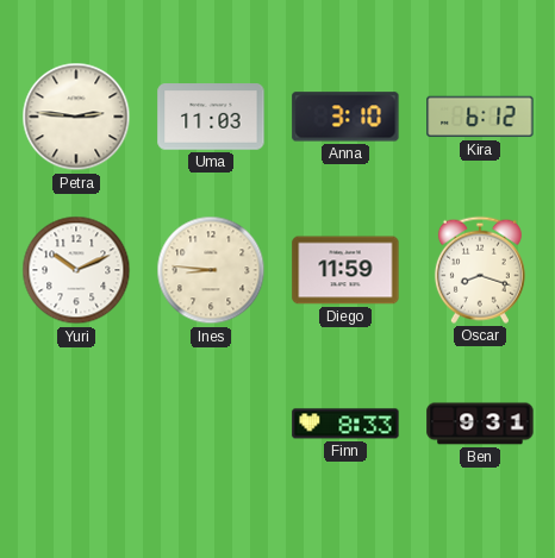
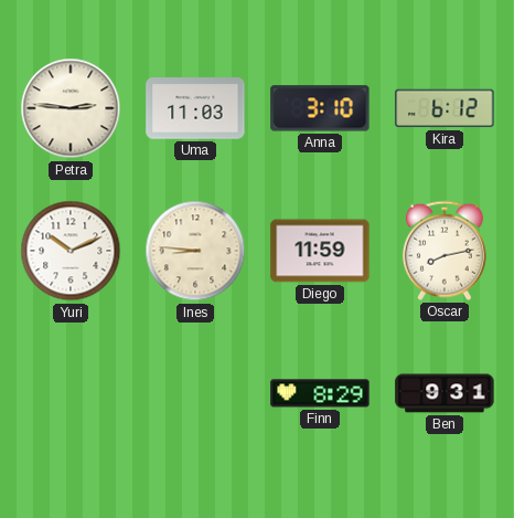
Oscar: 8:18 -> 8:13
Finn: 8:33 -> 8:29
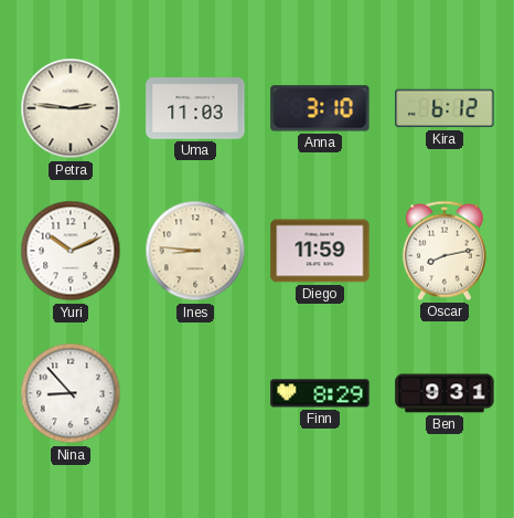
Nina: none -> 8:53
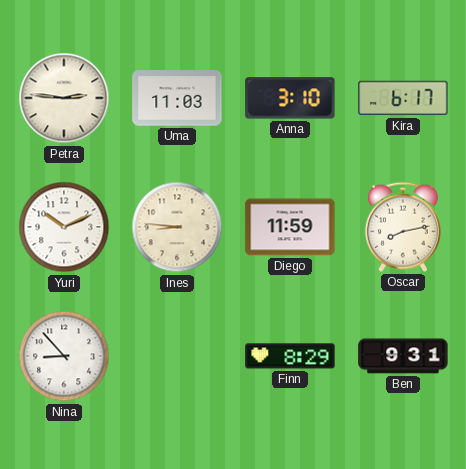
Kira: 6:12 -> 6:17
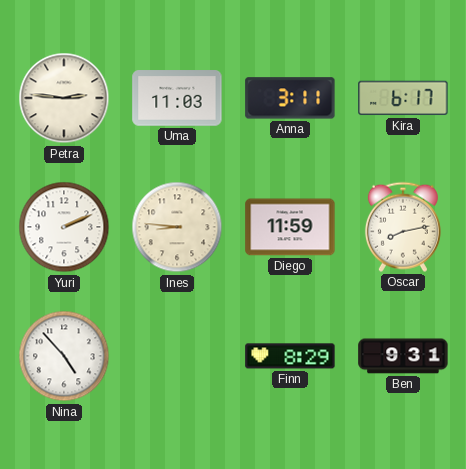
Anna: 3:10 -> 3:11
Yuri: 10:11 -> 2:11
Nina: 8:53 -> 4:53
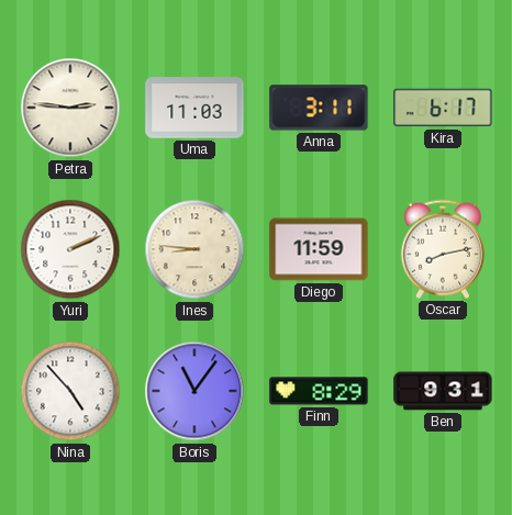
Boris: none -> 11:06
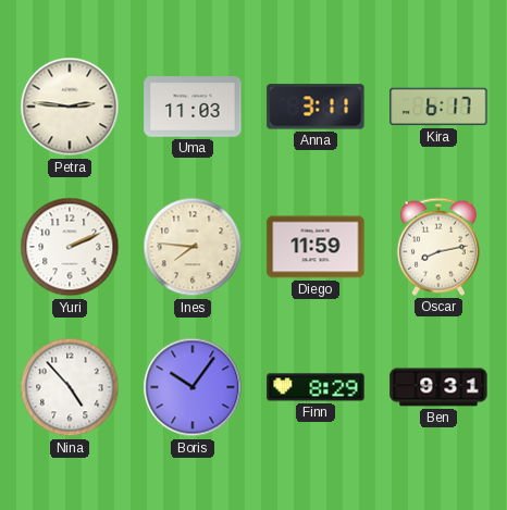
Ines: 8:46 -> 7:46
Boris: 11:06 -> 10:06
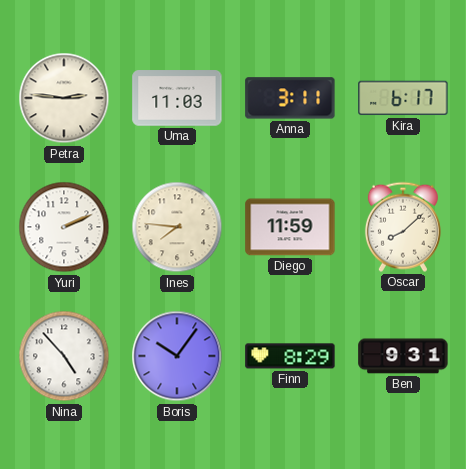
Oscar: 8:13 -> 8:08
